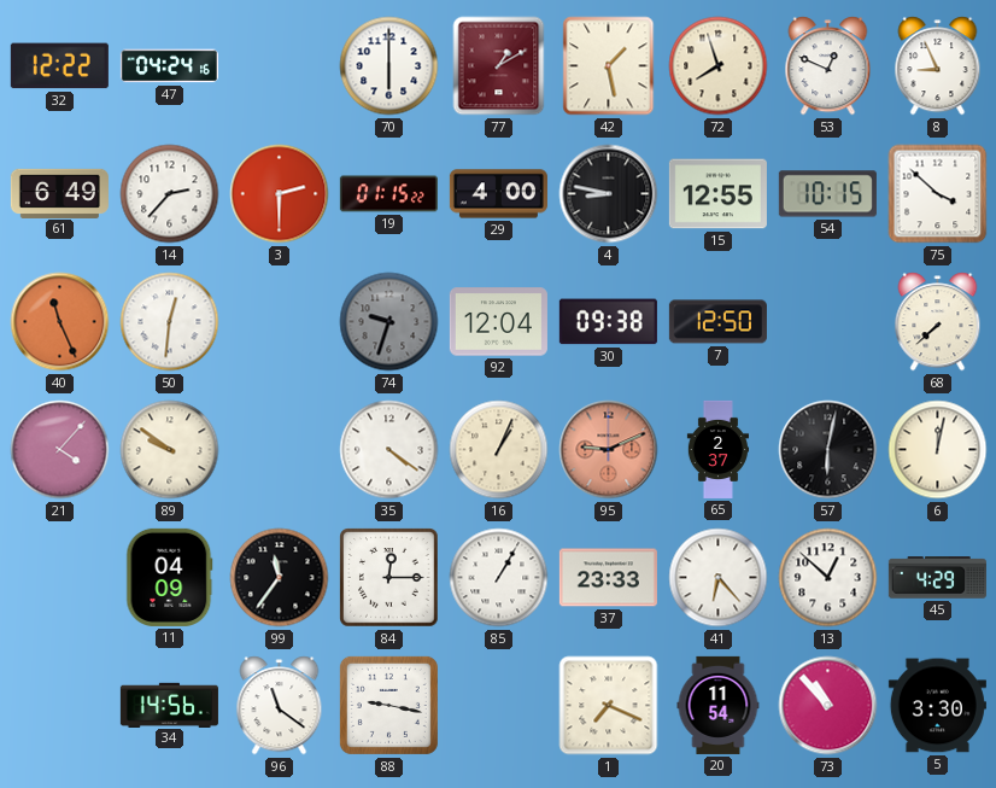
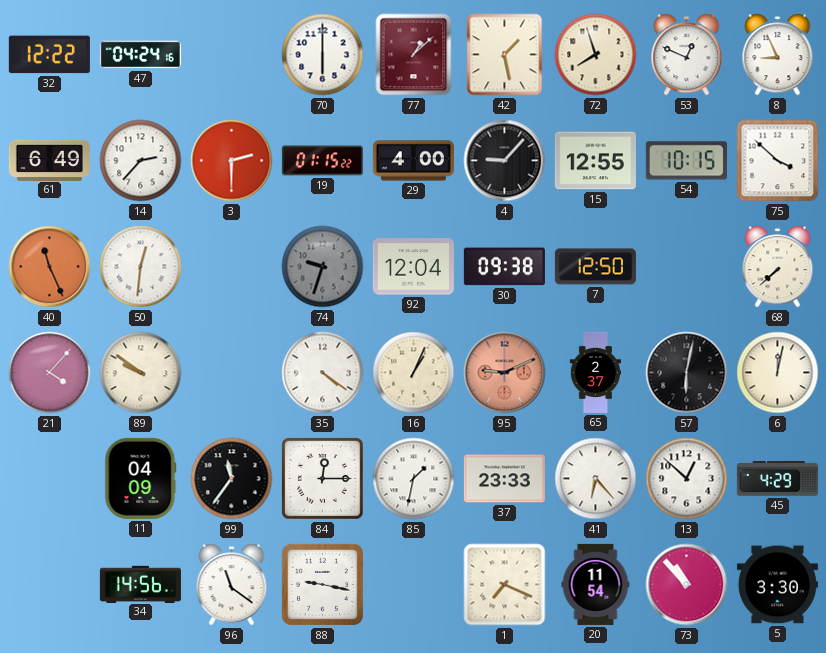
77: 1:10 -> 1:08
4: 8:47 -> 9:07
85: 1:05 -> 1:32
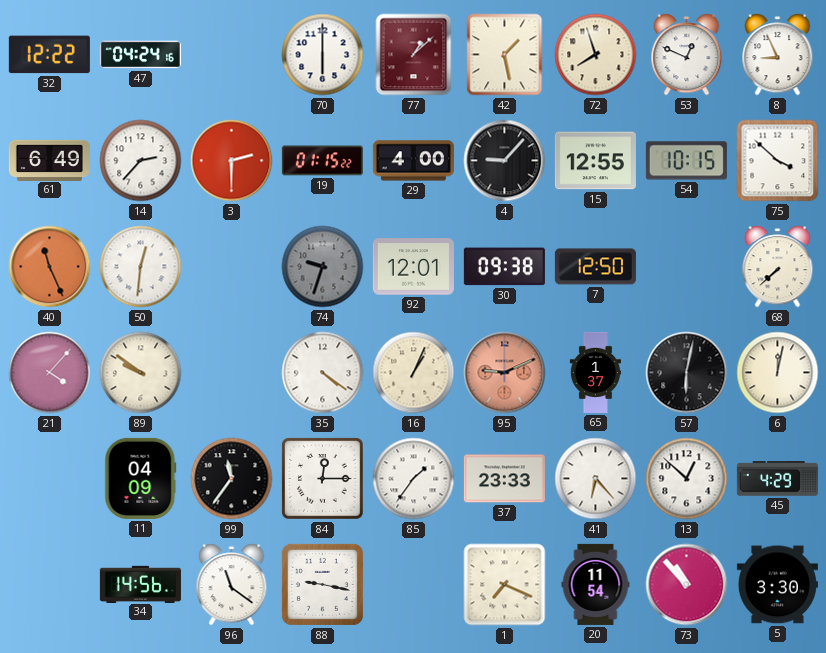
92: 12:04 -> 12:01
65: 2:37 -> 1:37
85: 1:32 -> 1:36
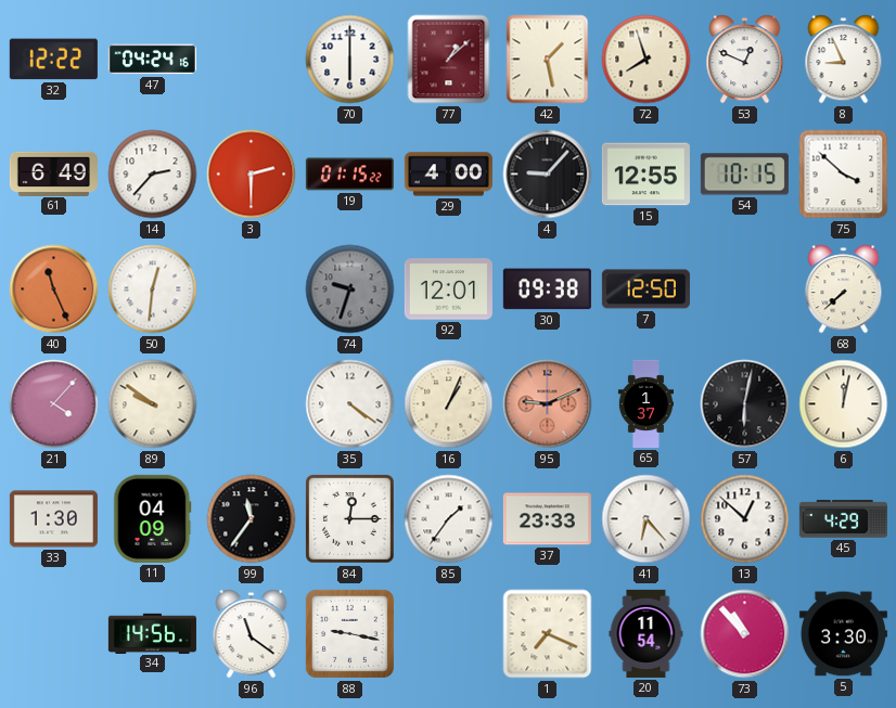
33: none -> 1:30
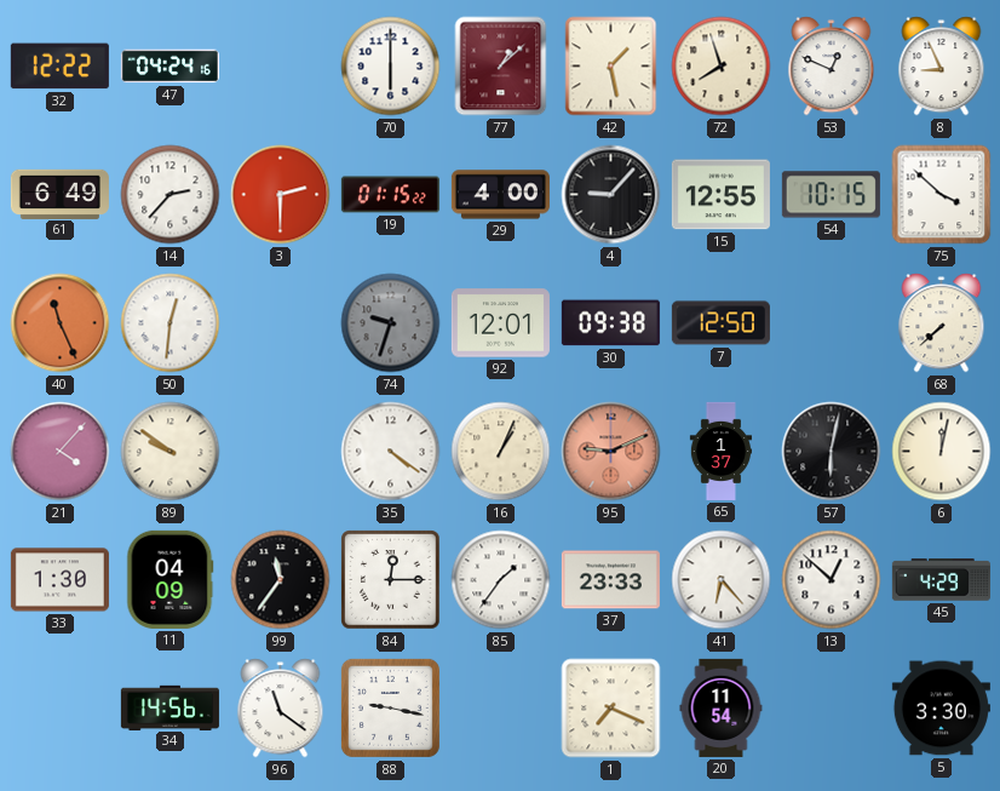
73: 10:53 -> none
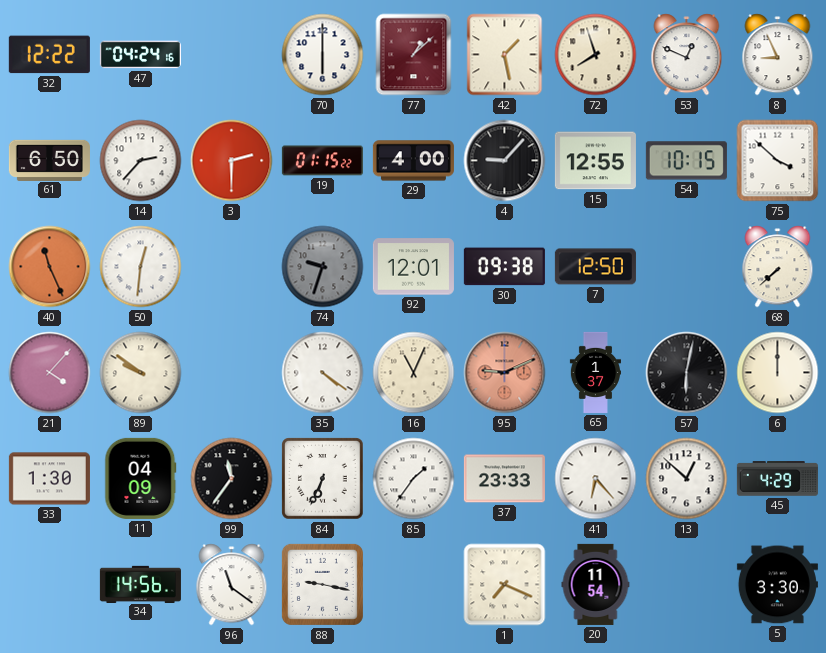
61: 6:49 -> 6:50
16: 1:04 -> 11:04
6: 12:02 -> 12:00
84: 12:15 -> 6:34
